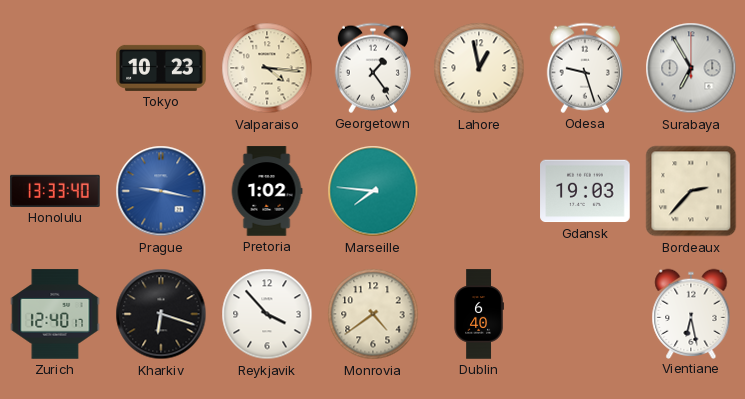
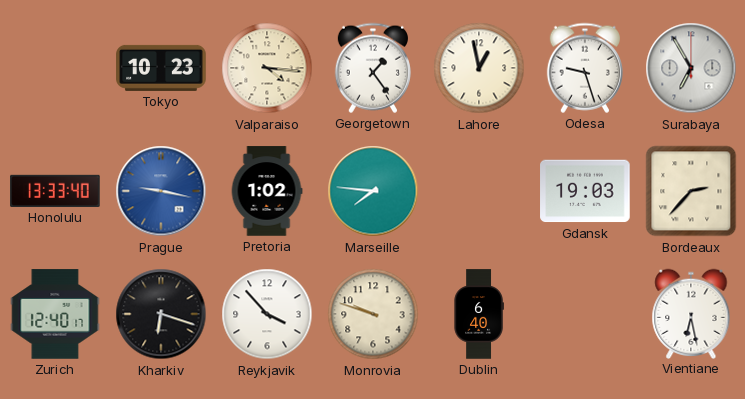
Monrovia: 4:39 -> 9:48
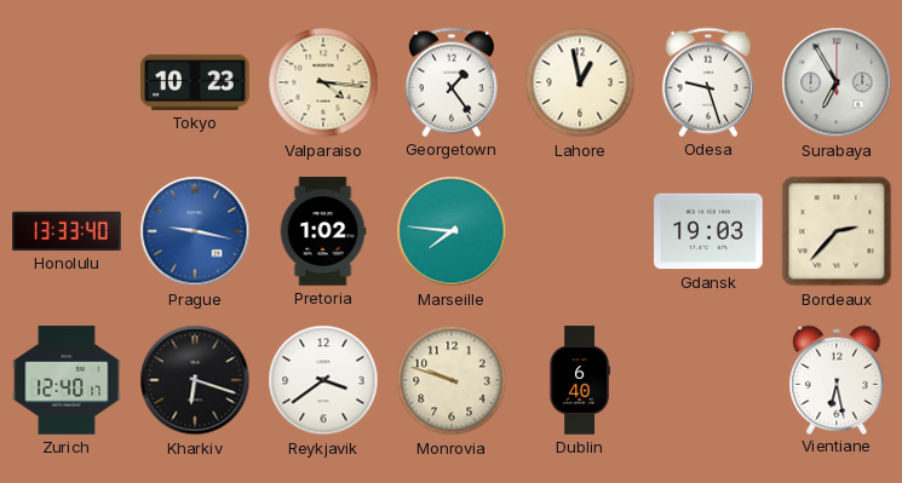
Reykjavik: 3:53 -> 3:39
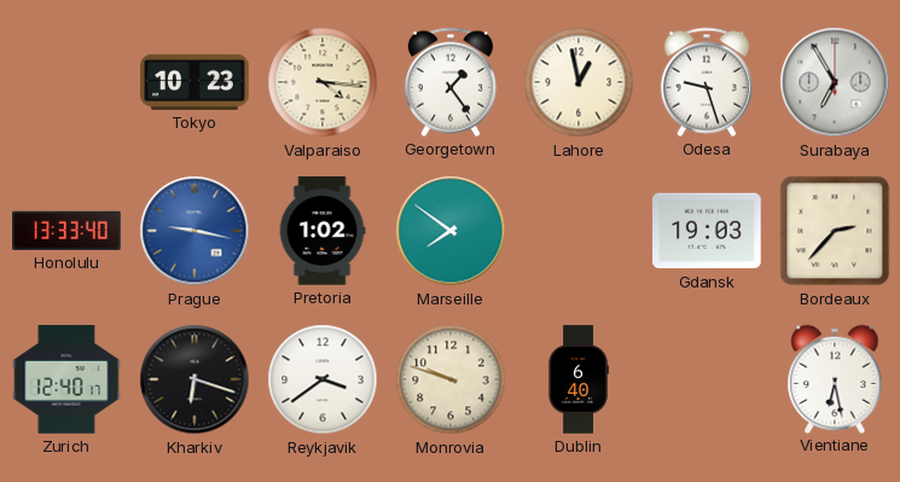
Marseille: 7:46 -> 7:51
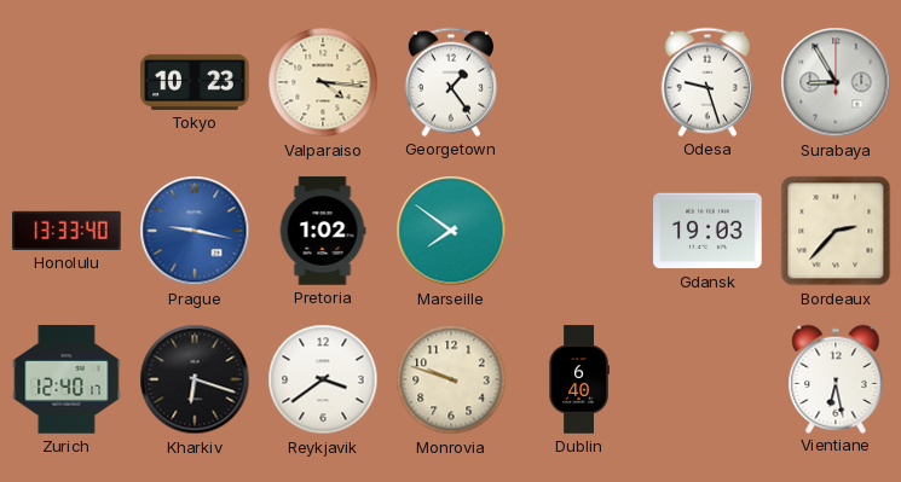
Lahore: 12:58 -> none
Surabaya: 6:55 -> 8:55
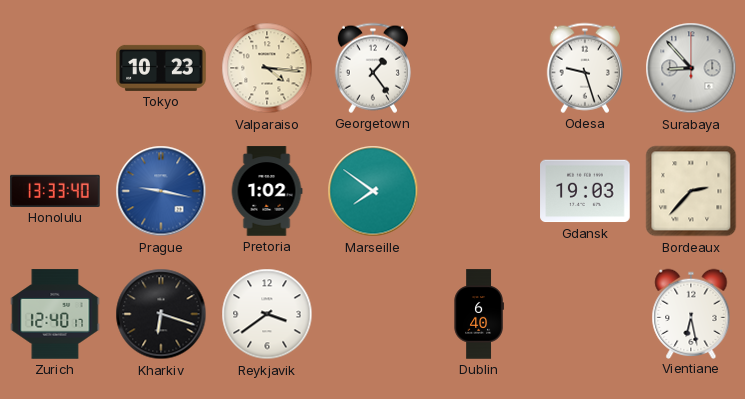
Surabaya: 8:55 -> 8:53
Monrovia: 9:48 -> none
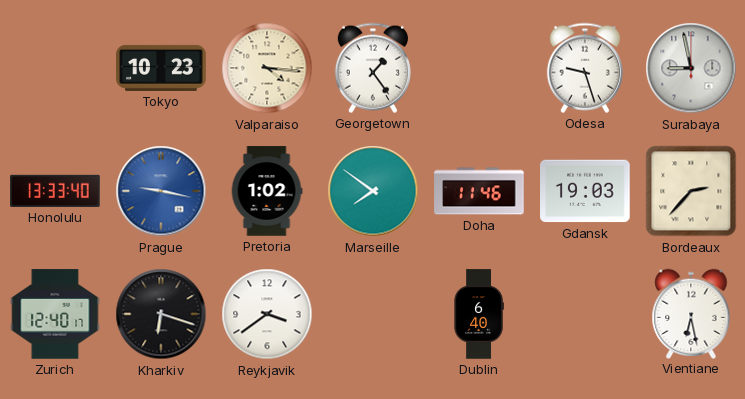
Surabaya: 8:53 -> 8:58
Doha: none -> 11:46
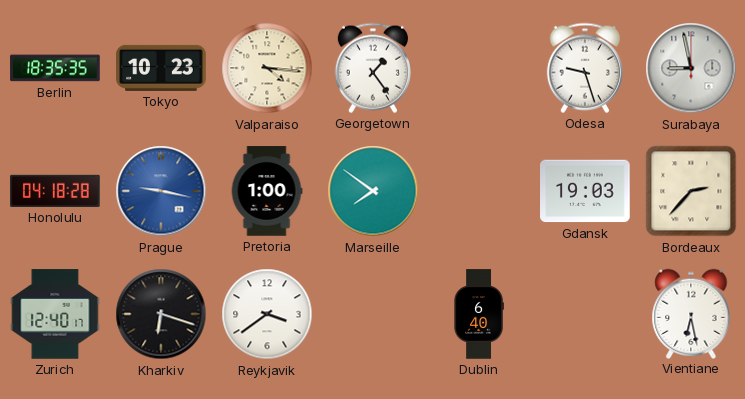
Berlin: none -> 18:35
Honolulu: 13:33 -> 04:18
Pretoria: 1:02 -> 1:00
Doha: 11:46 -> none
